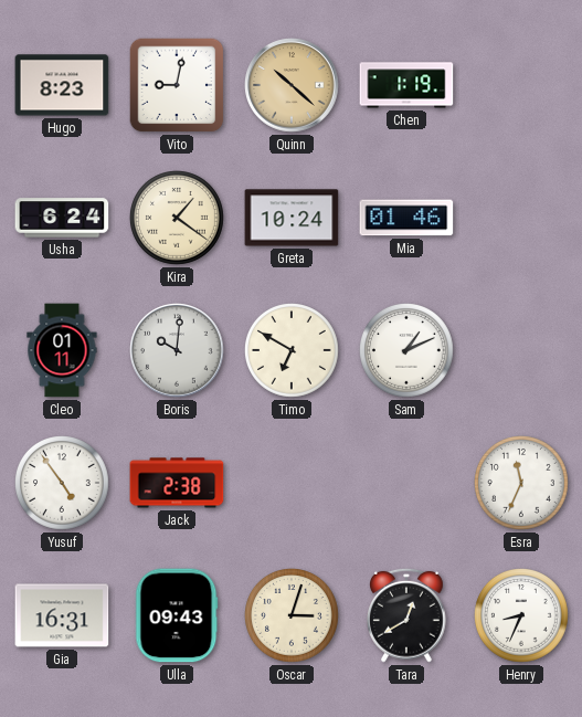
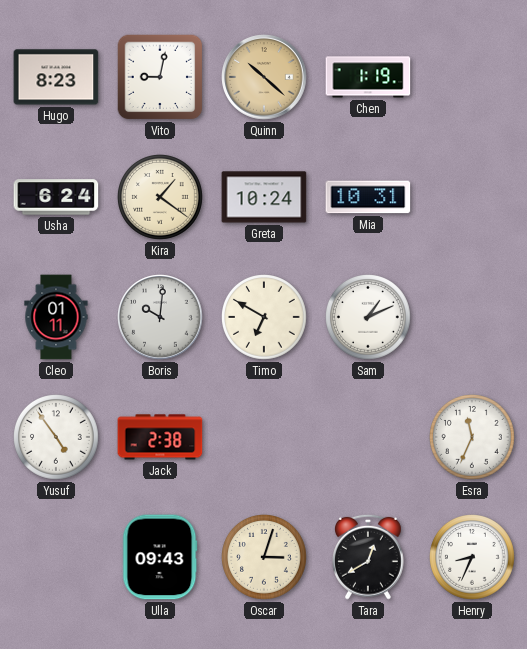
Mia: 01:46 -> 10:31
Gia: 16:31 -> none
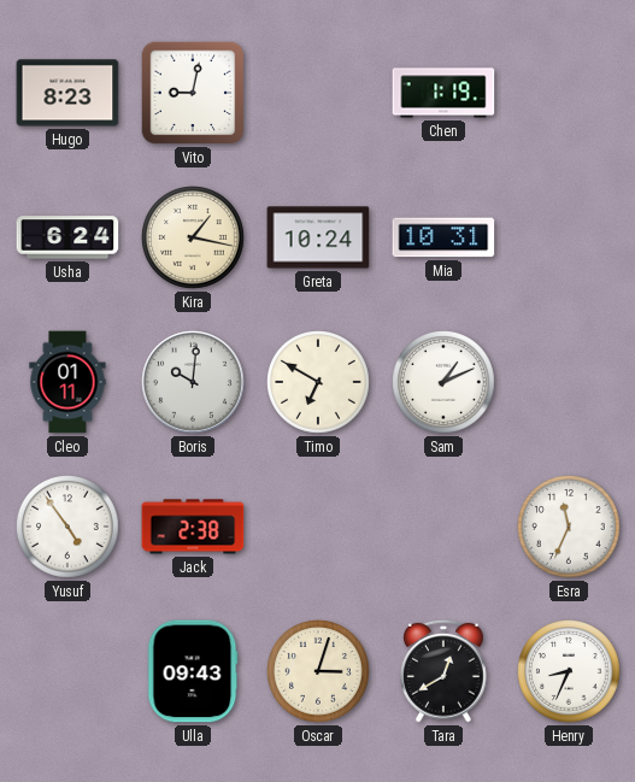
Quinn: 10:22 -> none
Kira: 1:21 -> 1:17
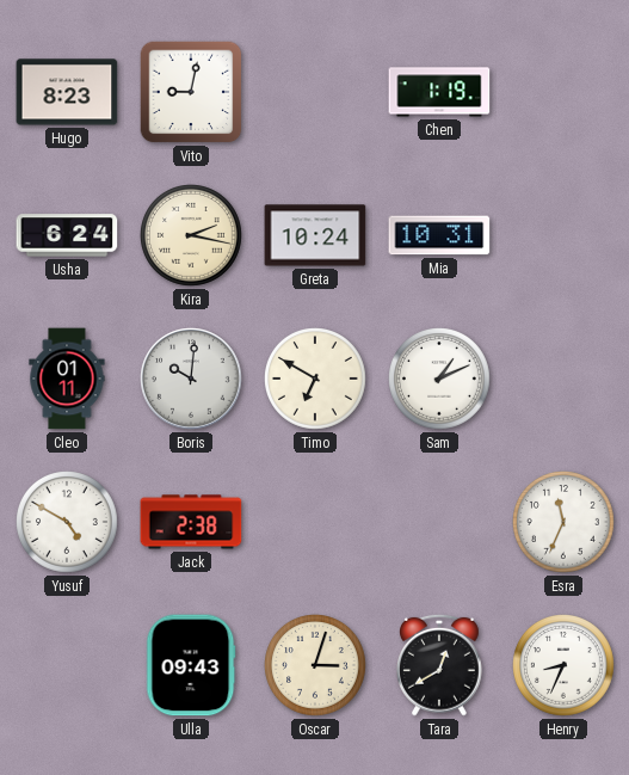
Kira: 1:17 -> 2:17
Yusuf: 4:54 -> 4:50
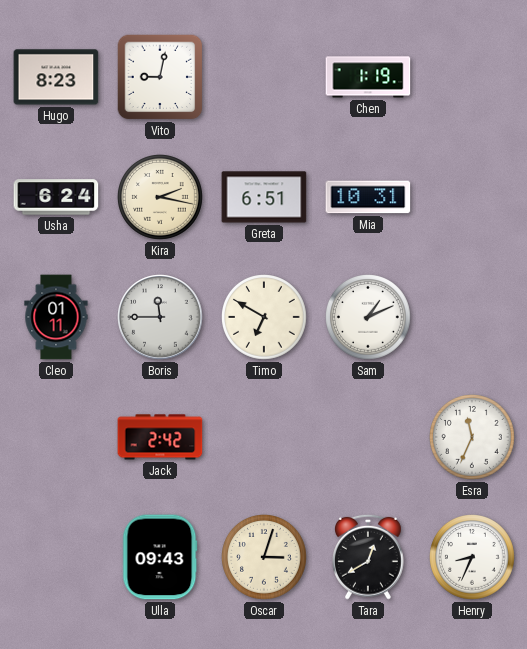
Greta: 10:24 -> 6:51
Boris: 10:01 -> 11:45
Yusuf: 4:50 -> none
Jack: 2:38 -> 2:42
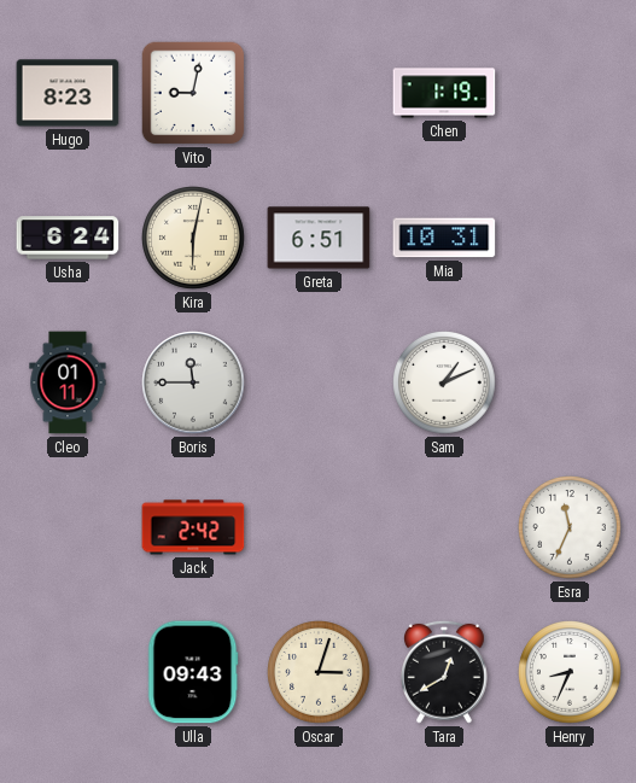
Kira: 2:17 -> 6:02
Timo: 6:50 -> none
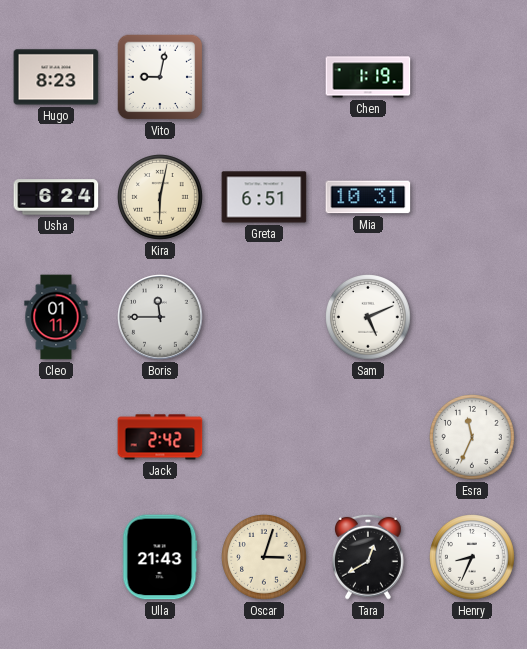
Sam: 1:11 -> 5:11
Ulla: 09:43 -> 21:43
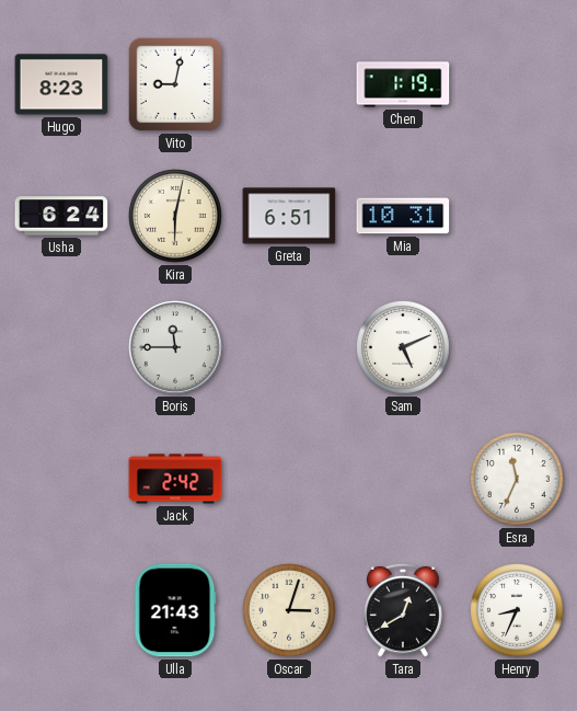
Cleo: 01:11 -> none
